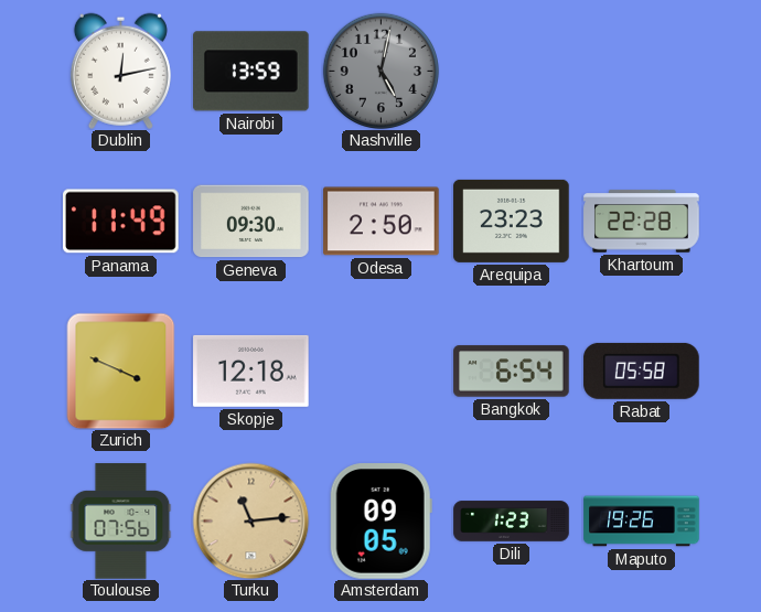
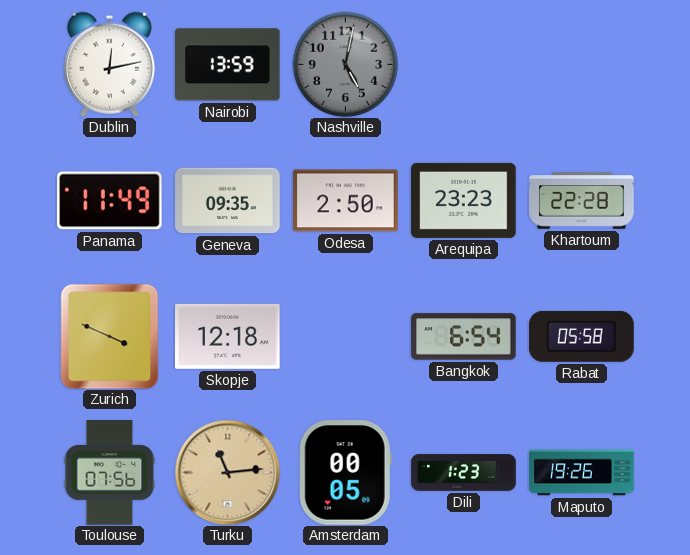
Geneva: 09:30 -> 09:35
Amsterdam: 09:05 -> 00:05
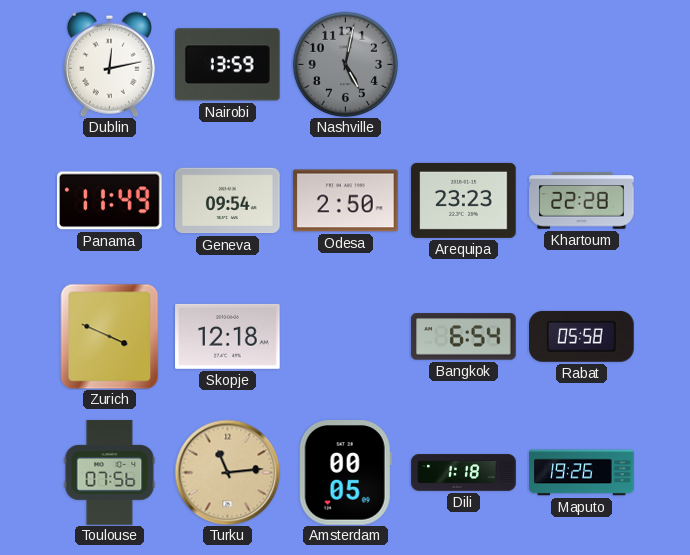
Geneva: 09:35 -> 09:54
Dili: 1:23 -> 1:18
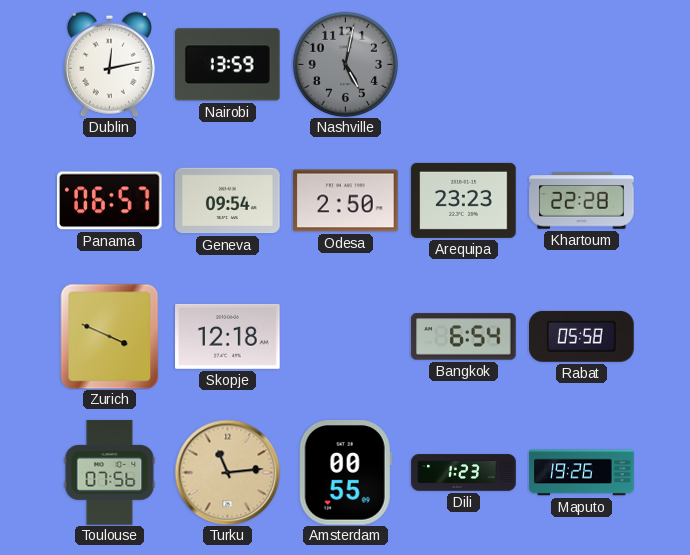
Panama: 11:49 -> 06:57
Amsterdam: 00:05 -> 00:55
Dili: 1:18 -> 1:23
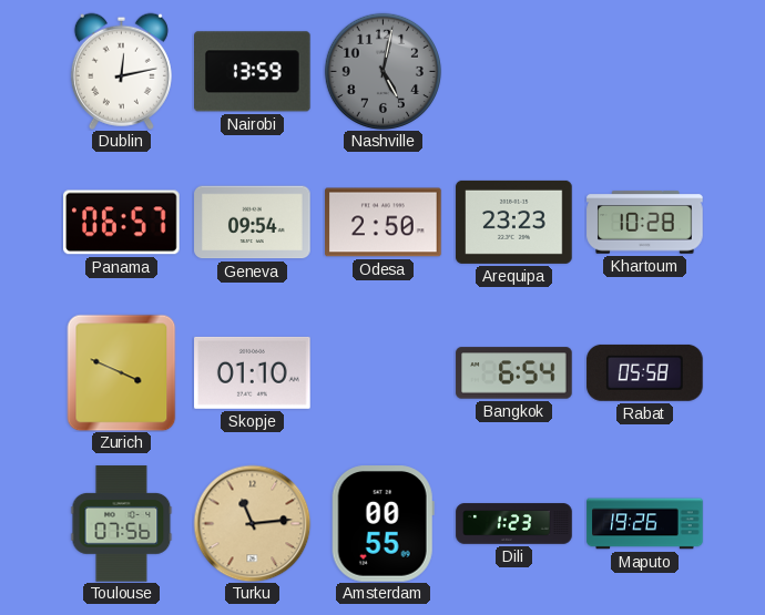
Khartoum: 22:28 -> 10:28
Skopje: 12:18 -> 01:10
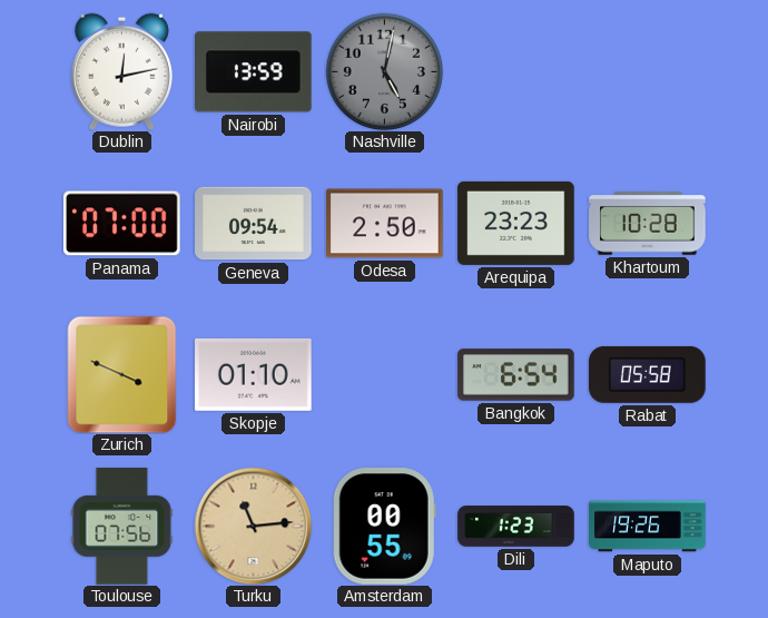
Panama: 06:57 -> 07:00
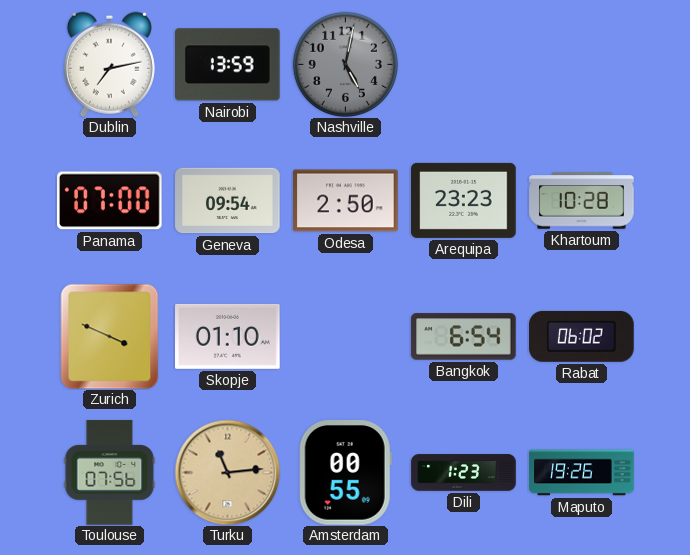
Dublin: 12:13 -> 7:13
Rabat: 05:58 -> 06:02
